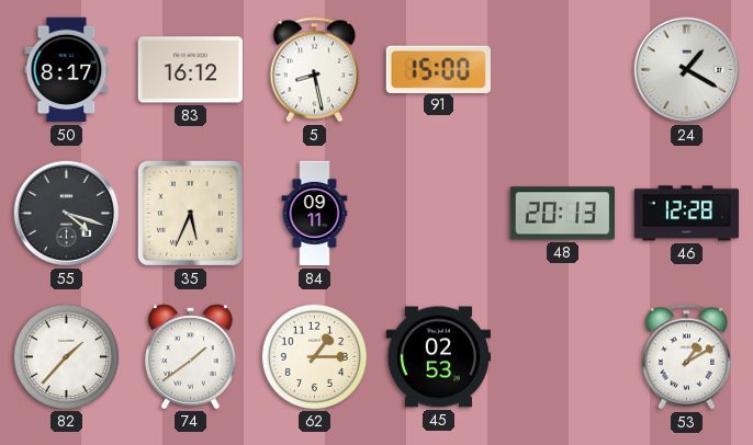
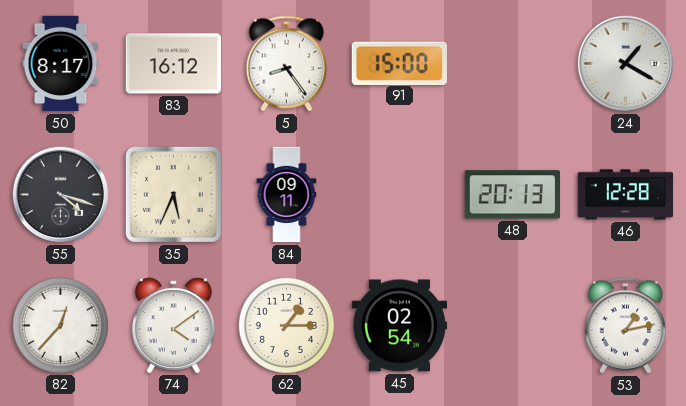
5: 8:28 -> 8:24
82: 1:37 -> 12:37
74: 1:39 -> 4:09
45: 02:53 -> 02:54
53: 1:10 -> 1:13
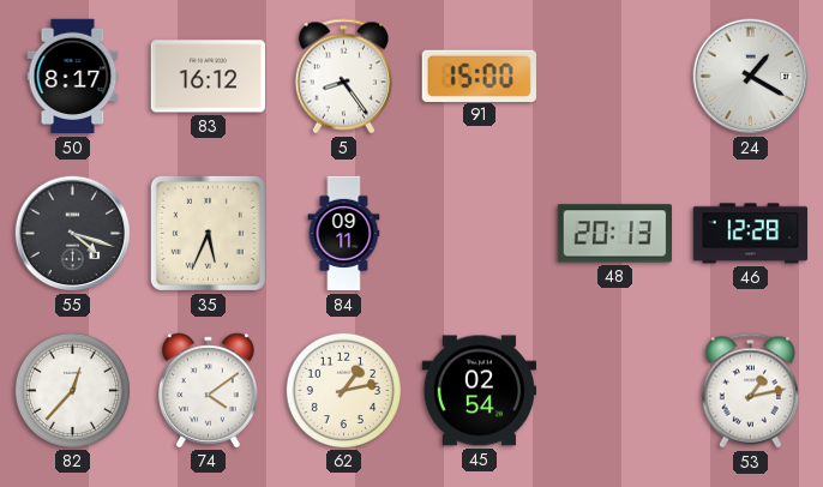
62: 1:15 -> 1:13
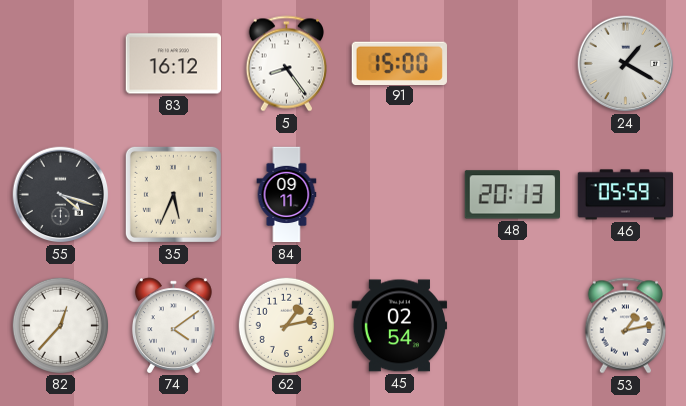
50: 8:17 -> none
46: 12:28 -> 05:59
